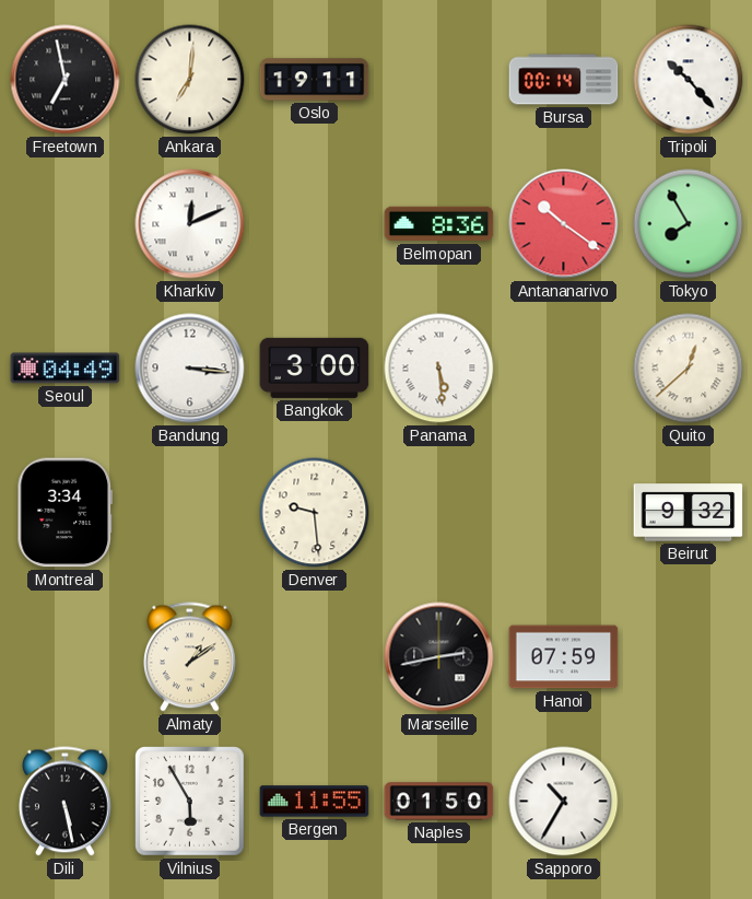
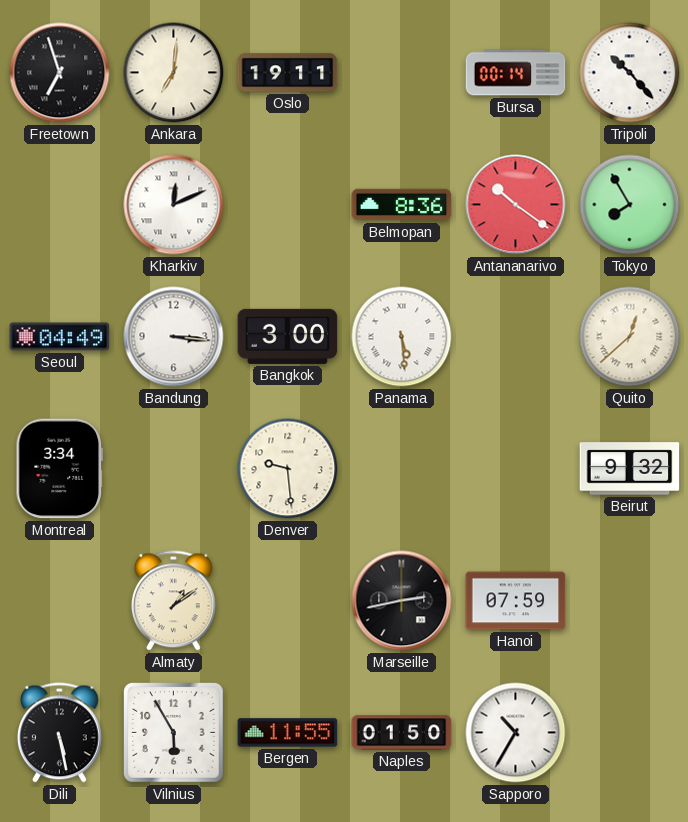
Freetown: 6:58 -> 6:57
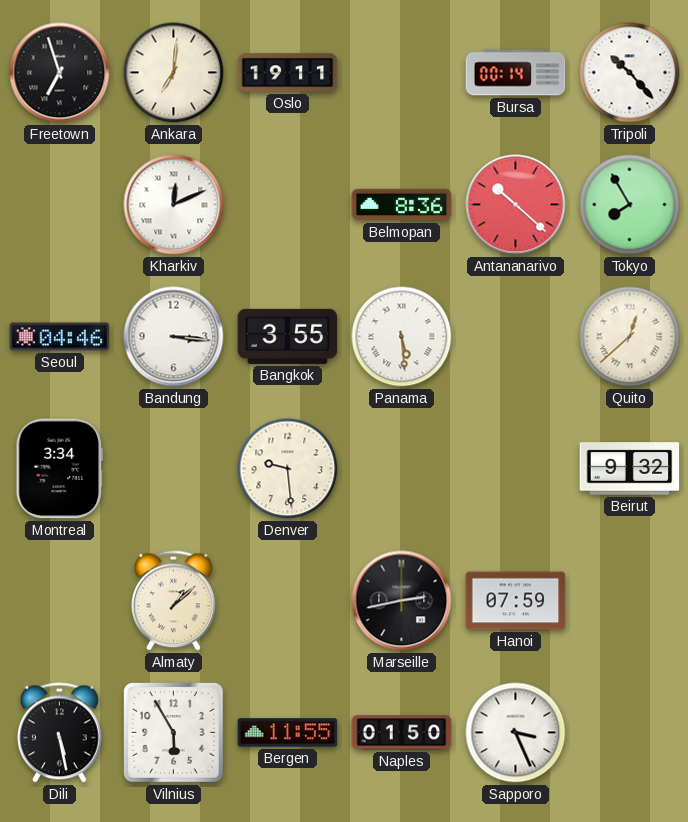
Antananarivo: 10:21 -> 10:22
Seoul: 04:49 -> 04:46
Bangkok: 3:00 -> 3:55
Almaty: 1:09 -> 1:08
Sapporo: 10:35 -> 3:26
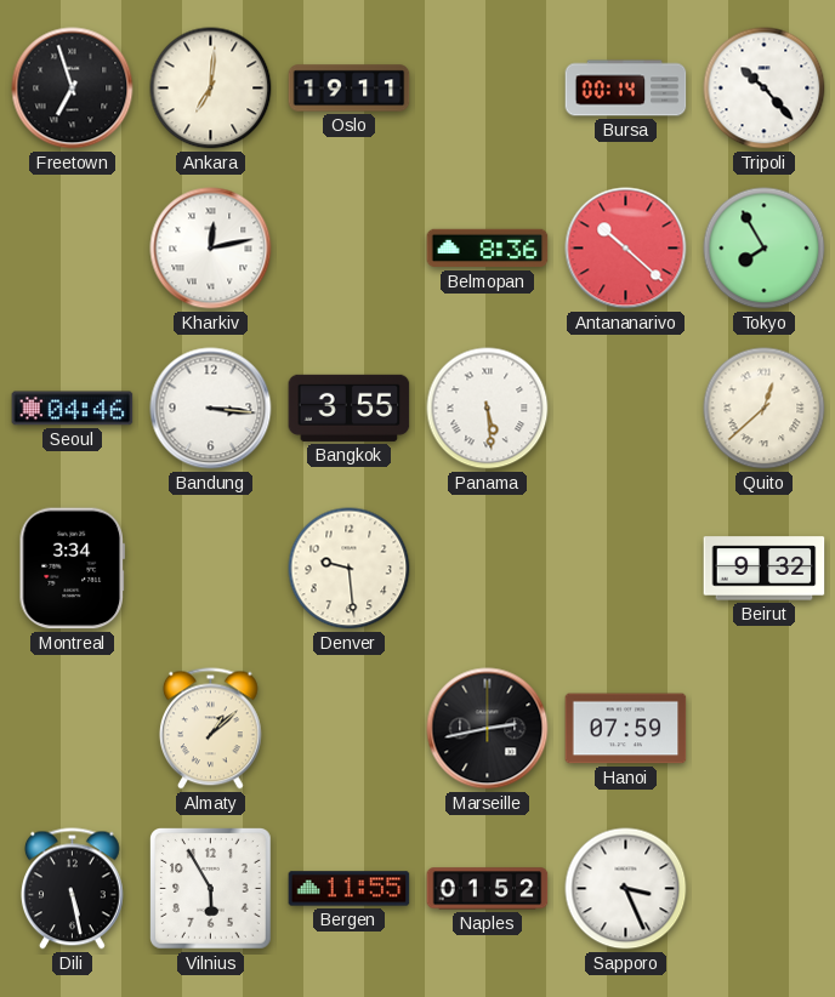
Kharkiv: 12:11 -> 12:13
Naples: 01:50 -> 01:52
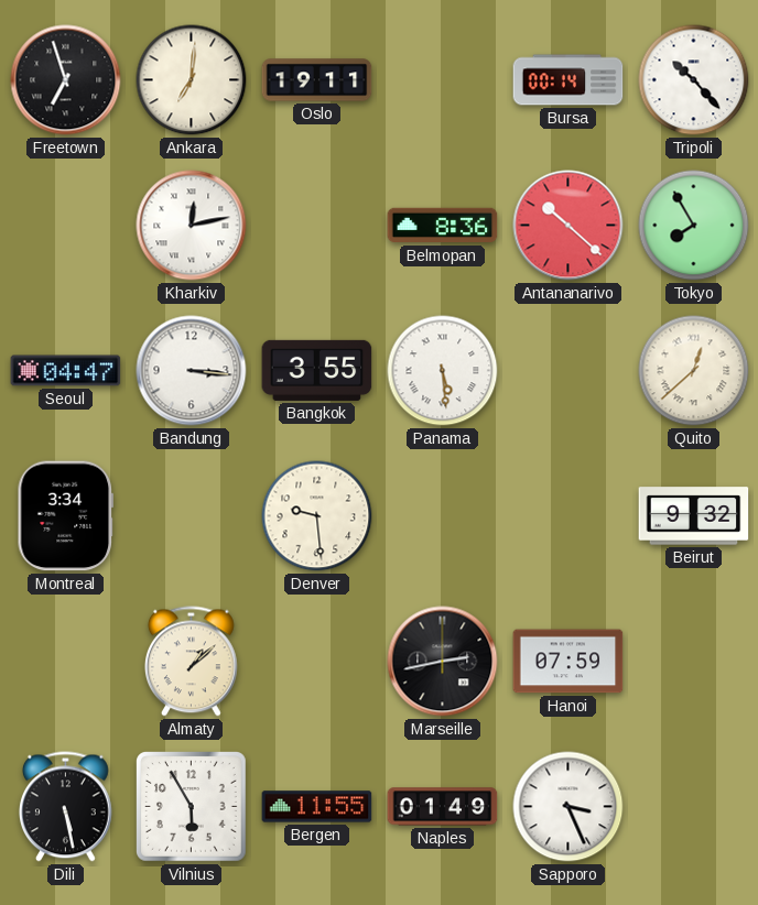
Seoul: 04:46 -> 04:47
Naples: 01:52 -> 01:49
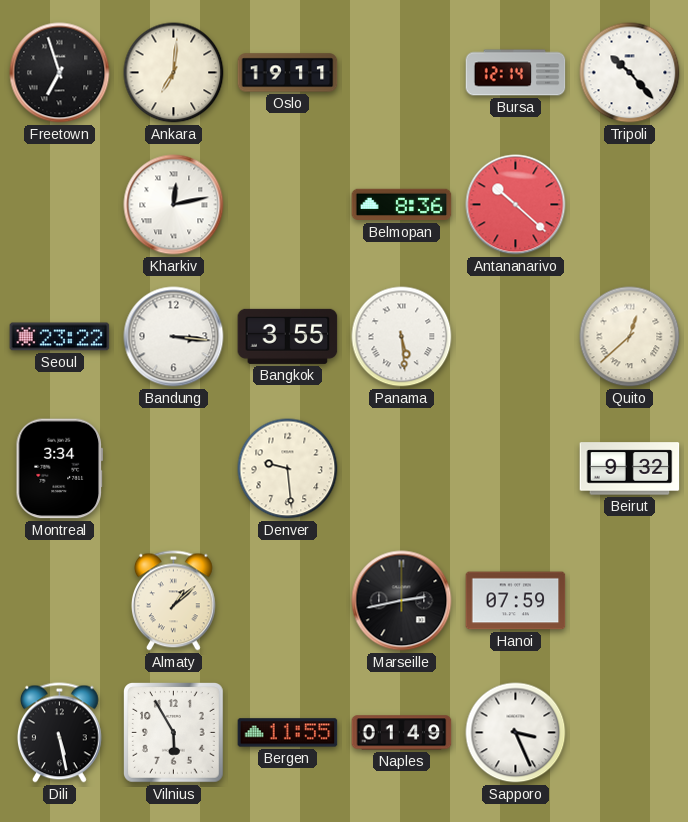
Bursa: 00:14 -> 12:14
Tokyo: 7:55 -> none
Seoul: 04:47 -> 23:22
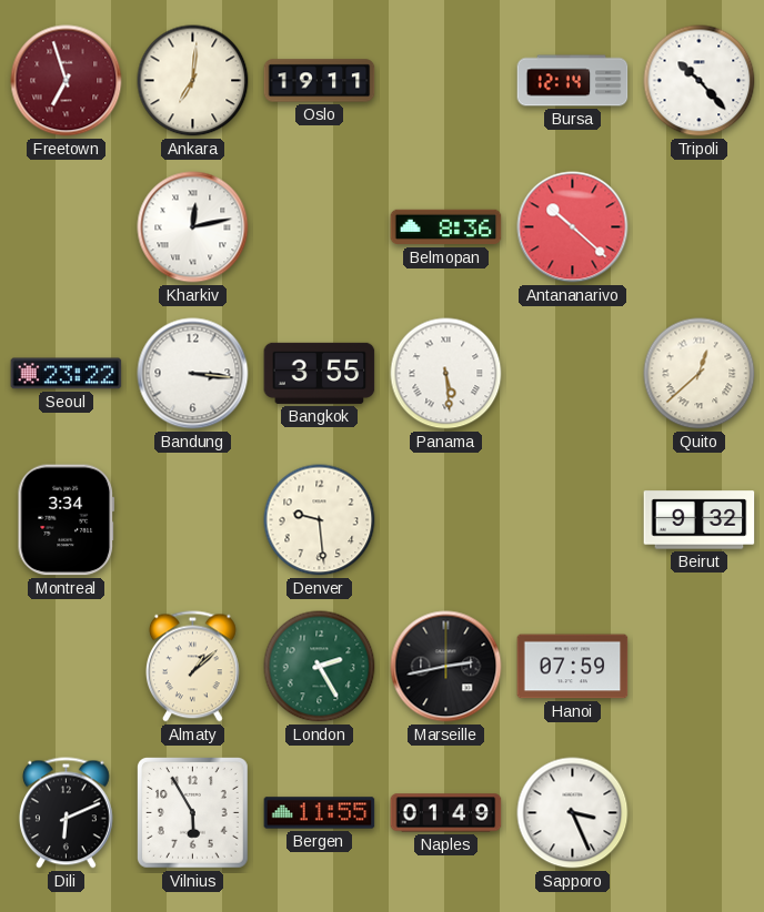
Freetown dial: black -> burgundy
London: none -> 2:25
Dili: 5:28 -> 6:11
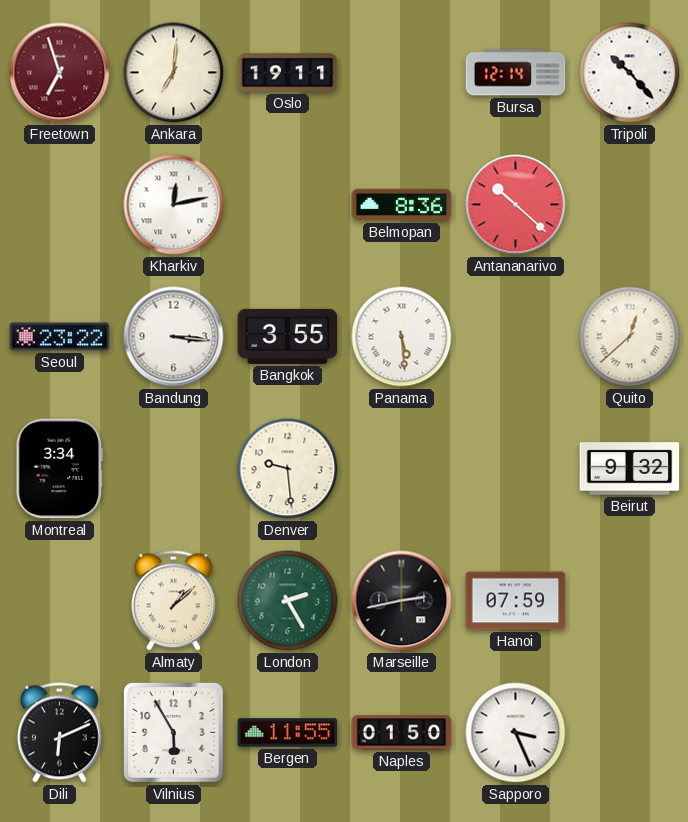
Naples: 01:49 -> 01:50
